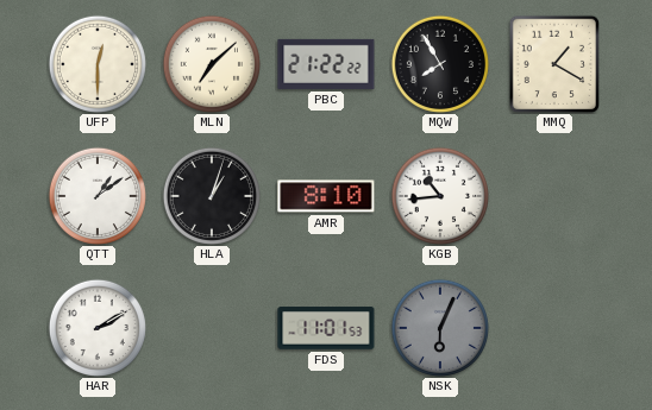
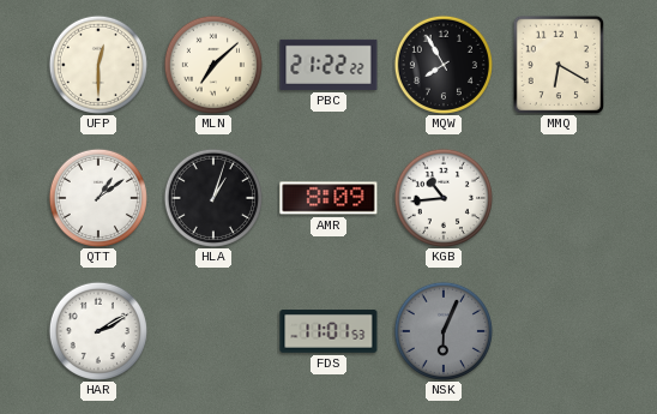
MMQ: 1:20 -> 6:20
AMR: 8:10 -> 8:09
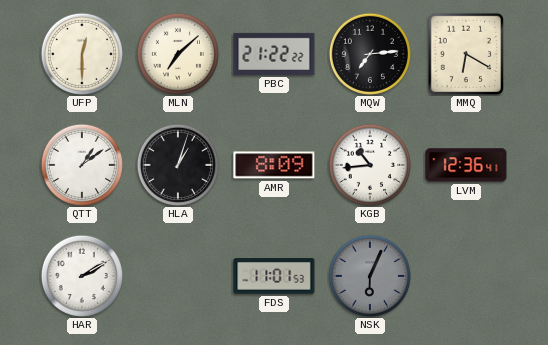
MQW: 7:55 -> 7:14
LVM: none -> 12:36
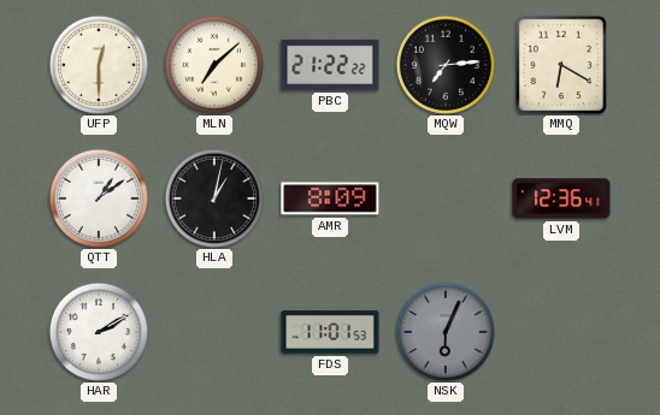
HLA: 1:03 -> 1:02
KGB: 10:44 -> none
